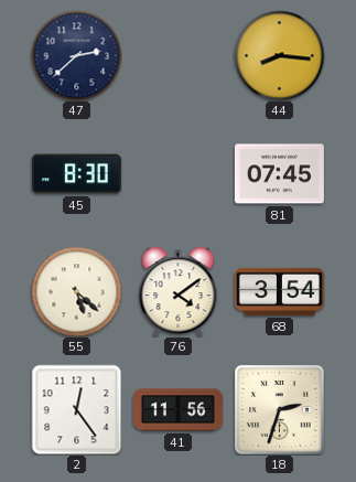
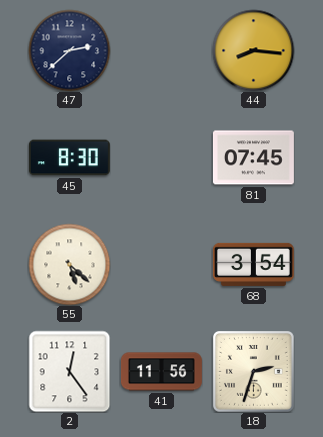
76: 4:09 -> none
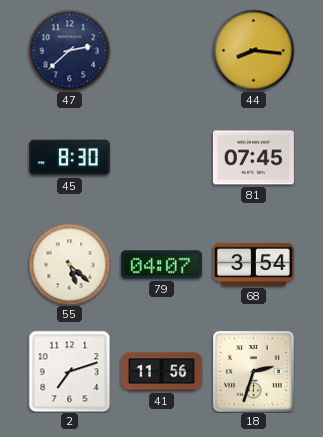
79: none -> 04:07
2: 12:24 -> 7:12
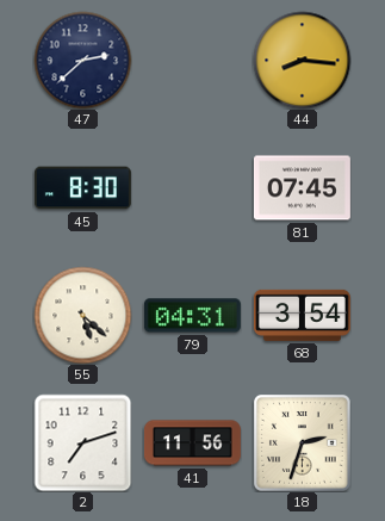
79: 04:07 -> 04:31
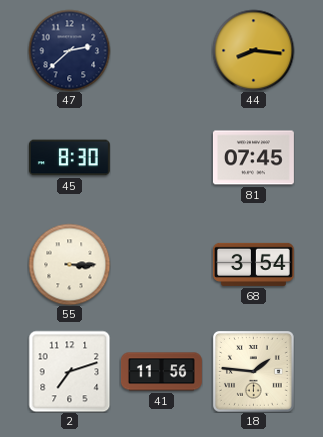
55: 5:22 -> 3:15
79: 04:31 -> none
18: 2:33 -> 1:46
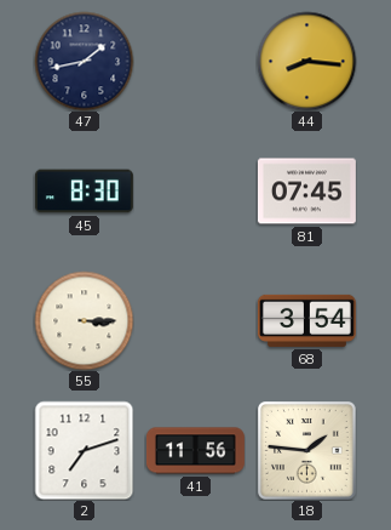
47: 2:38 -> 1:43
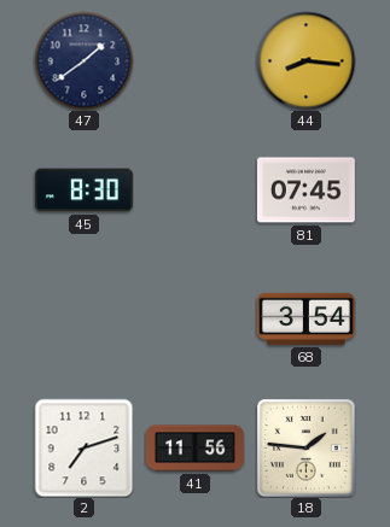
47: 1:43 -> 1:39
55: 3:15 -> none
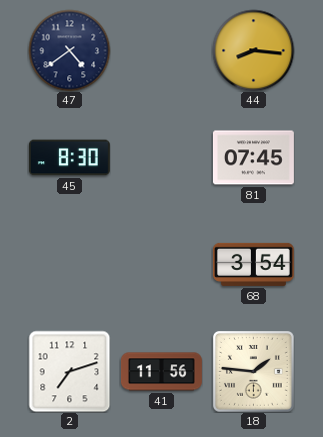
47: 1:39 -> 4:39
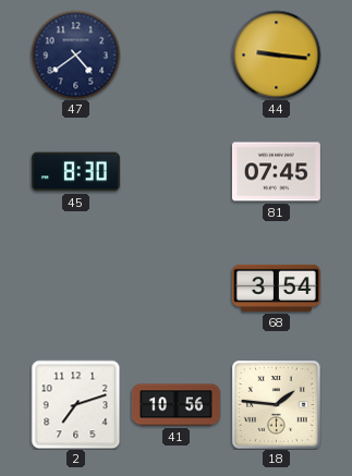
44: 8:16 -> 9:16
41: 11:56 -> 10:56
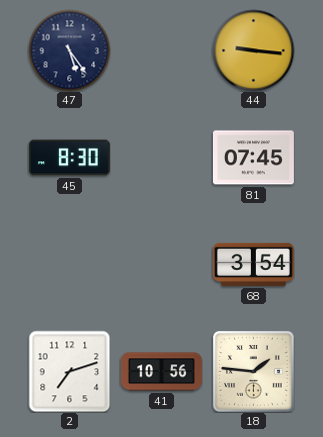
47: 4:39 -> 5:24
